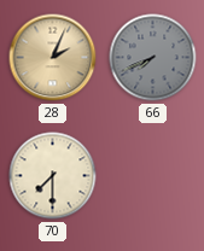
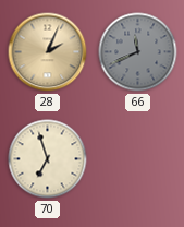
66: 7:41 -> 11:41
70: 7:30 -> 6:57
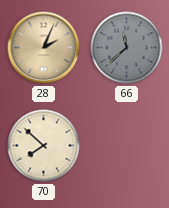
66: 11:41 -> 11:38
70: 6:57 -> 7:52
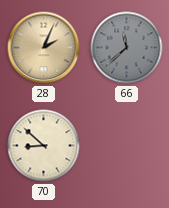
70: 7:52 -> 8:52
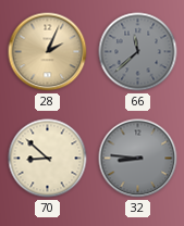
32: none -> 8:46
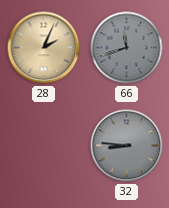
66: 11:38 -> 11:42
70: 8:52 -> none
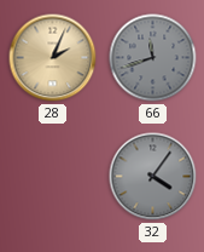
32: 8:46 -> 4:06
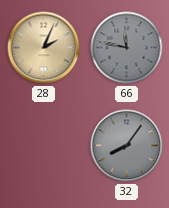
66: 11:42 -> 11:47
32: 4:06 -> 8:06
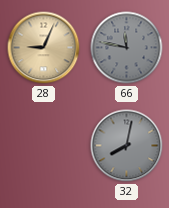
28: 2:04 -> 9:04
32: 8:06 -> 8:02
